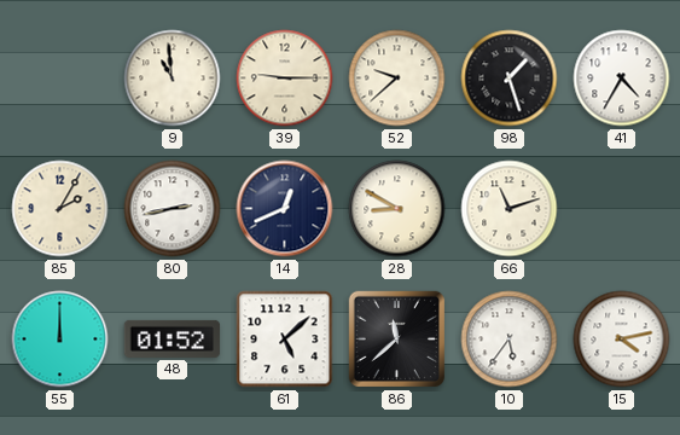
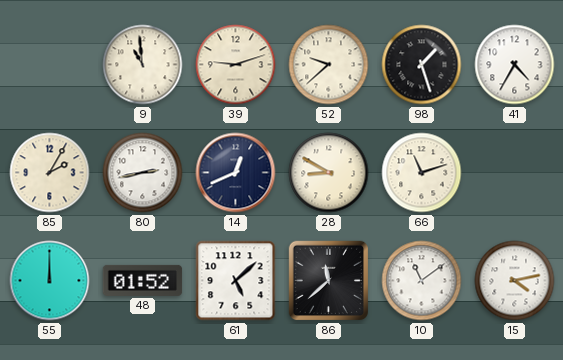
39: 9:15 -> 9:12
10: 5:36 -> 11:09
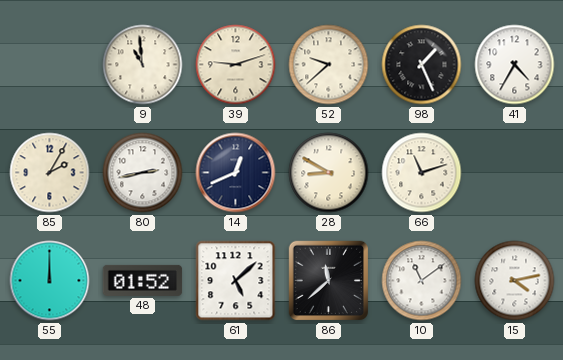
98: 1:27 -> 1:26
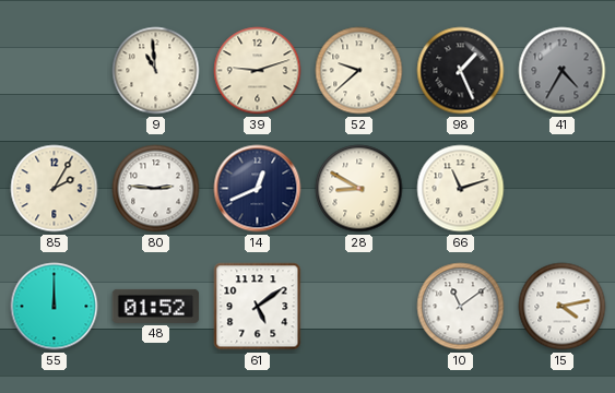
41 dial: white -> grey
80: 2:43 -> 2:46
61: 5:08 -> 5:09
86: 11:38 -> none
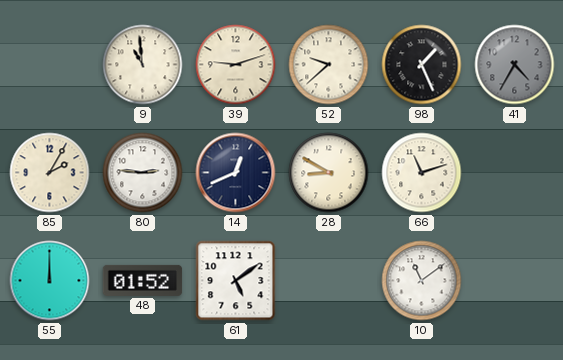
15: 4:13 -> none
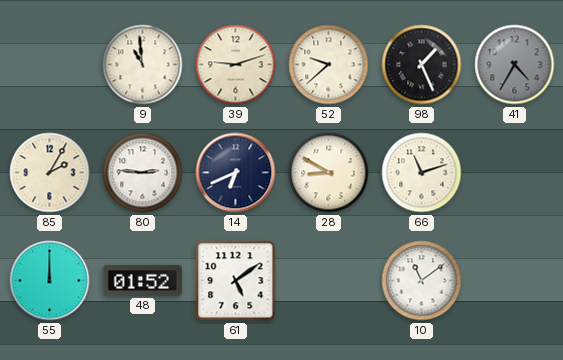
14: 12:41 -> 6:41
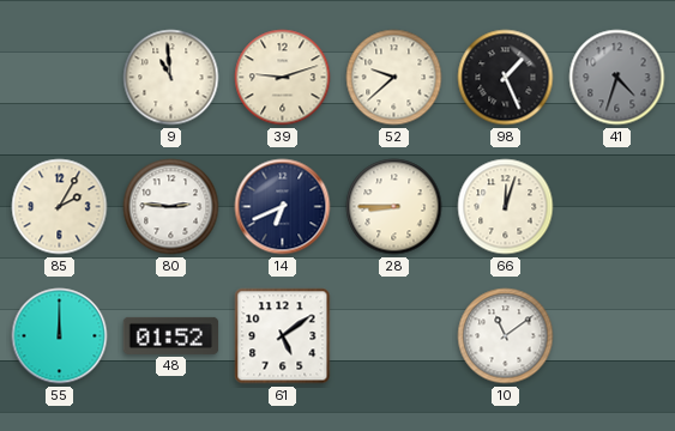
41: 4:35 -> 4:33
28: 8:50 -> 8:45
66: 11:12 -> 12:03
